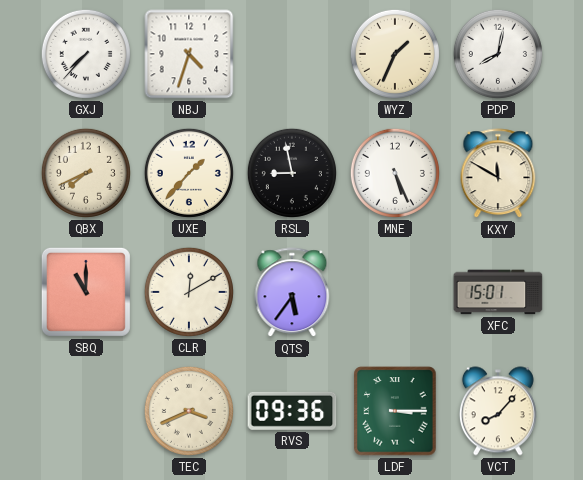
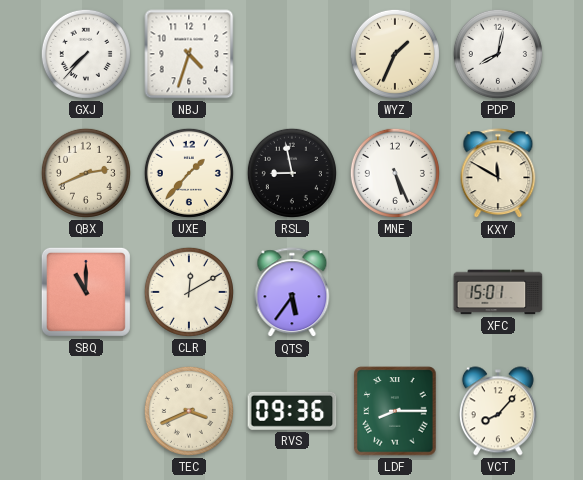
QBX: 7:41 -> 2:41
LDF: 3:15 -> 8:15
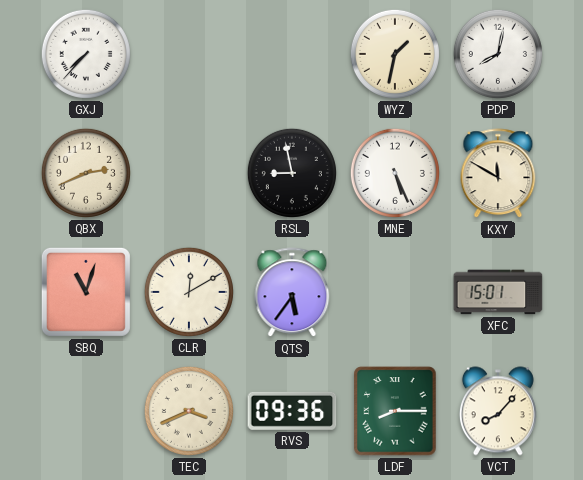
NBJ: 4:33 -> none
WYZ: 1:34 -> 1:32
UXE: 1:37 -> none
SBQ: 11:00 -> 11:03
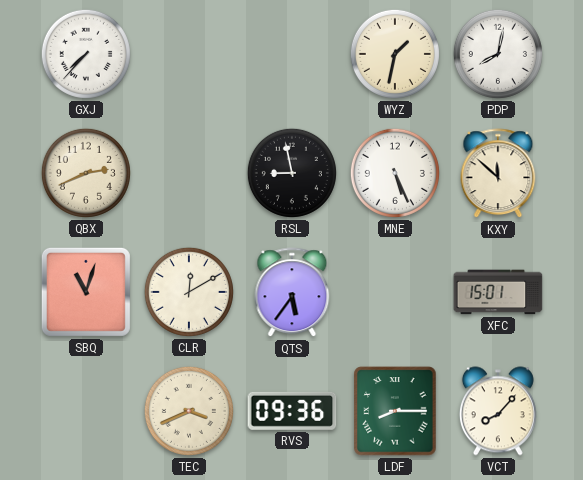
KXY: 11:50 -> 11:52
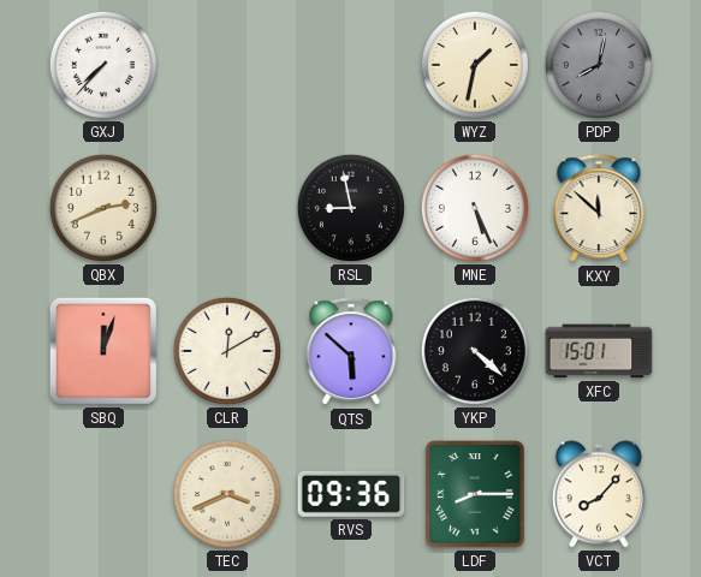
PDP dial: white -> grey
SBQ: 11:03 -> 12:03
QTS: 5:36 -> 5:52
YKP: none -> 4:22
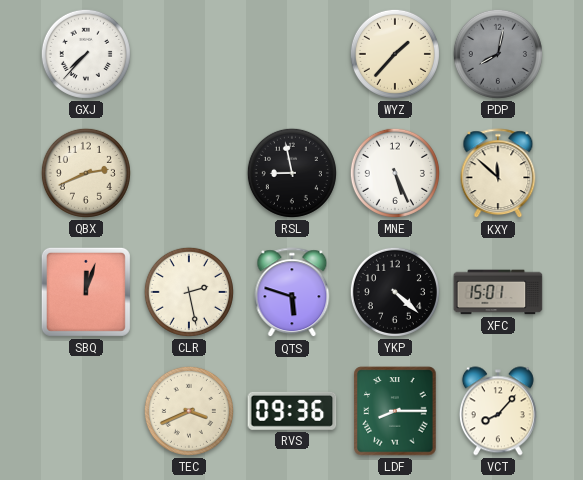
WYZ: 1:32 -> 1:37
CLR: 12:10 -> 2:28
QTS: 5:52 -> 5:48
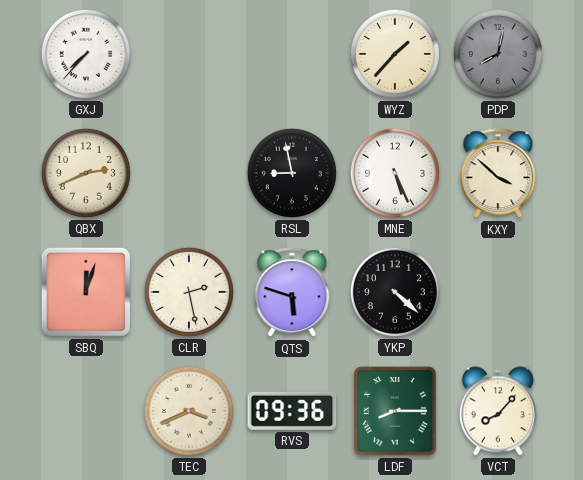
KXY: 11:52 -> 3:52
XFC: 15:01 -> none
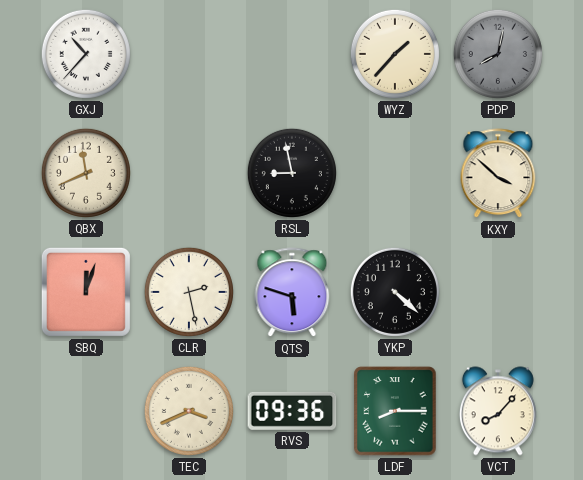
GXJ: 7:37 -> 10:37
QBX: 2:41 -> 11:41
MNE: 5:26 -> none
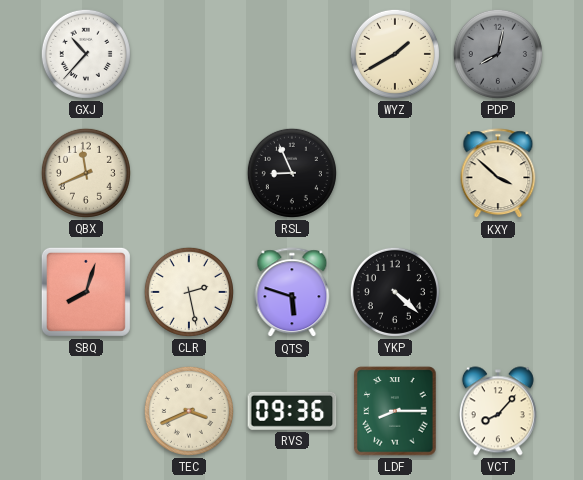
WYZ: 1:37 -> 1:40
RSL: 8:58 -> 8:56
SBQ: 12:03 -> 8:03
